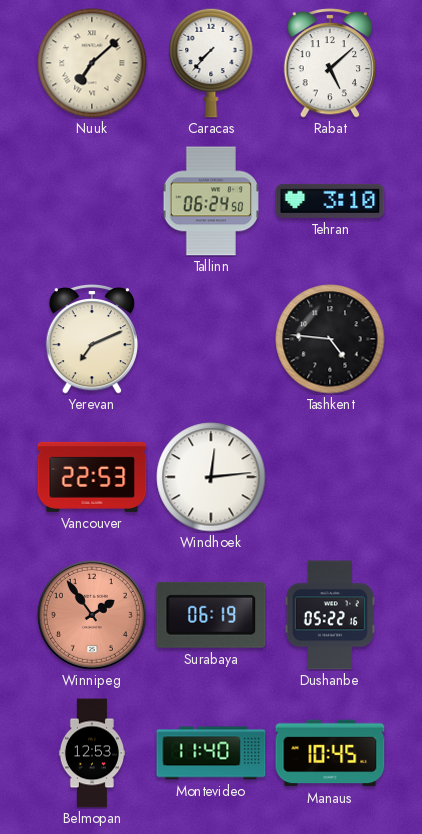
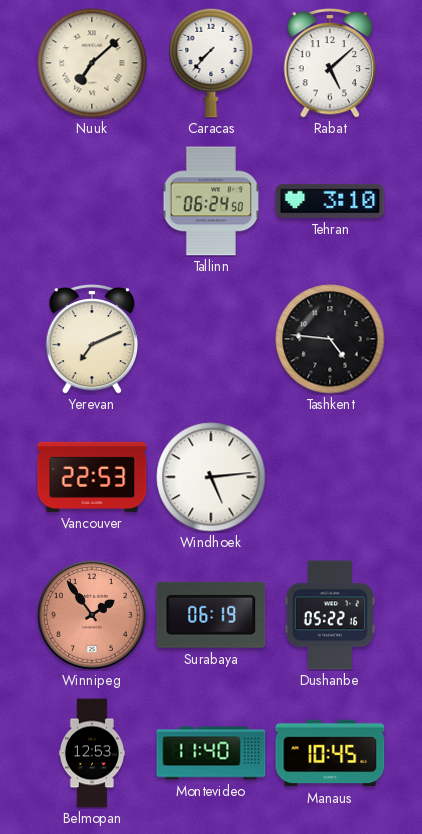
Windhoek: 12:14 -> 5:14
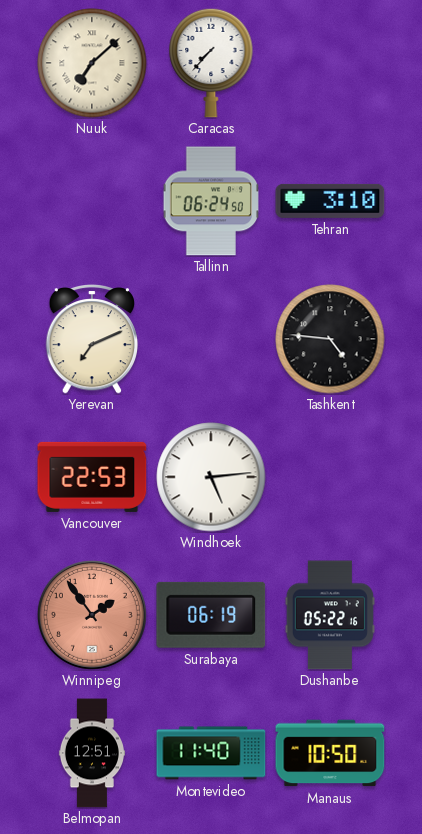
Rabat: 5:08 -> none
Belmopan: 12:53 -> 12:51
Manaus: 10:45 -> 10:50
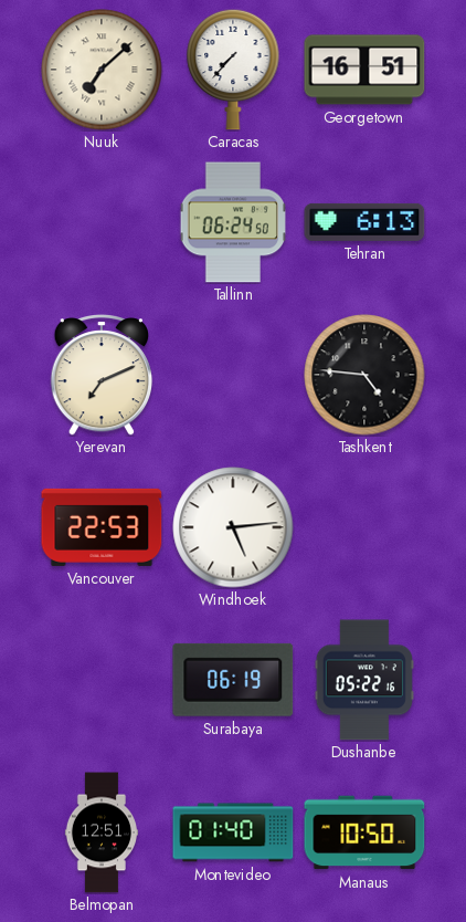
Georgetown: none -> 16:51
Tehran: 3:10 -> 6:13
Winnipeg: 1:54 -> none
Montevideo: 11:40 -> 01:40
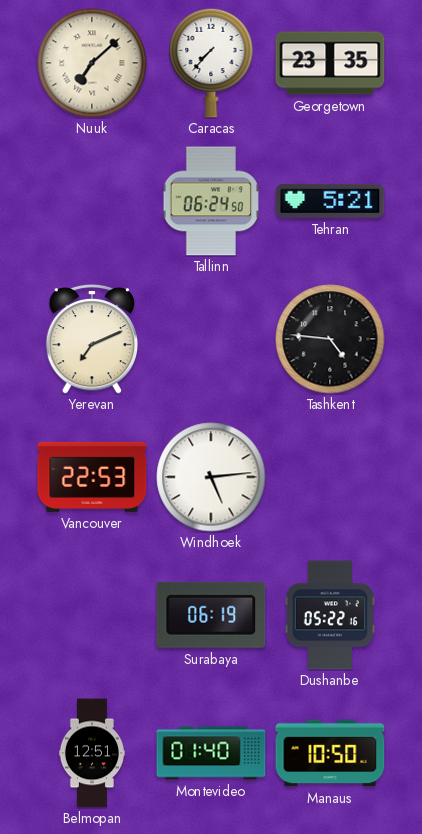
Georgetown: 16:51 -> 23:35
Tehran: 6:13 -> 5:21
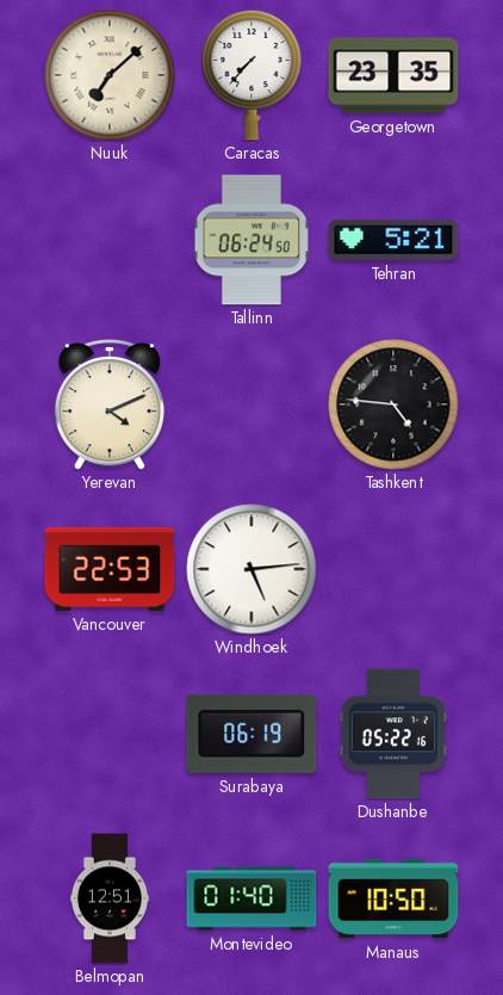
Yerevan: 7:11 -> 4:11
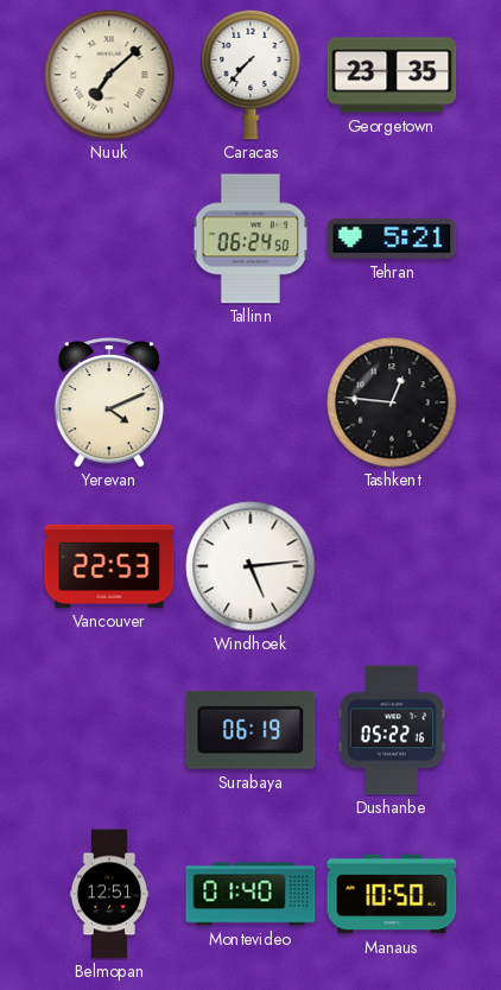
Tashkent: 4:46 -> 12:46
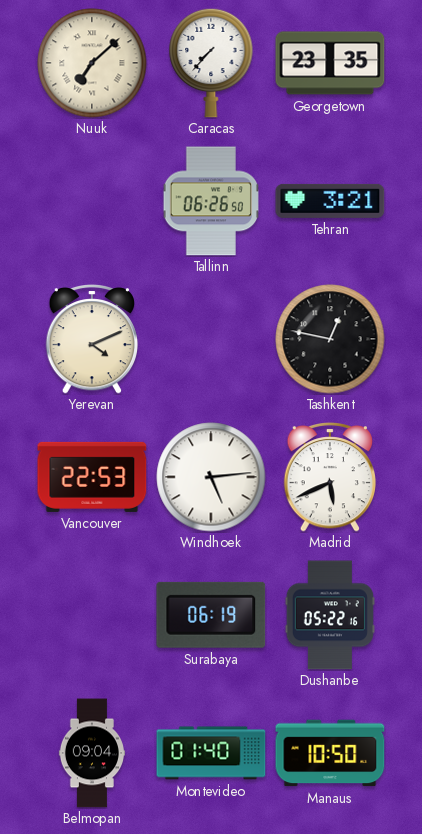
Tallinn: 06:24 -> 06:26
Tehran: 5:21 -> 3:21
Tashkent: 12:46 -> 12:47
Madrid: none -> 5:41
Belmopan: 12:51 -> 09:04
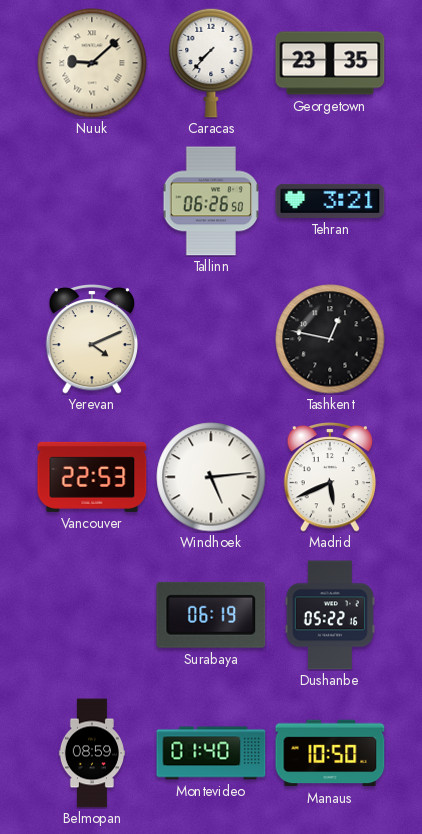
Nuuk: 7:08 -> 9:08
Belmopan: 09:04 -> 08:59
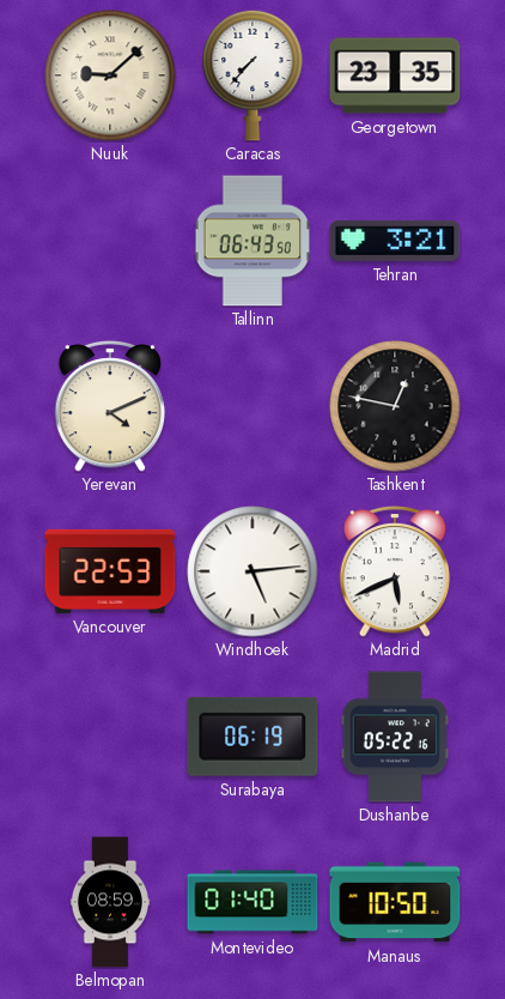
Tallinn: 06:26 -> 06:43
